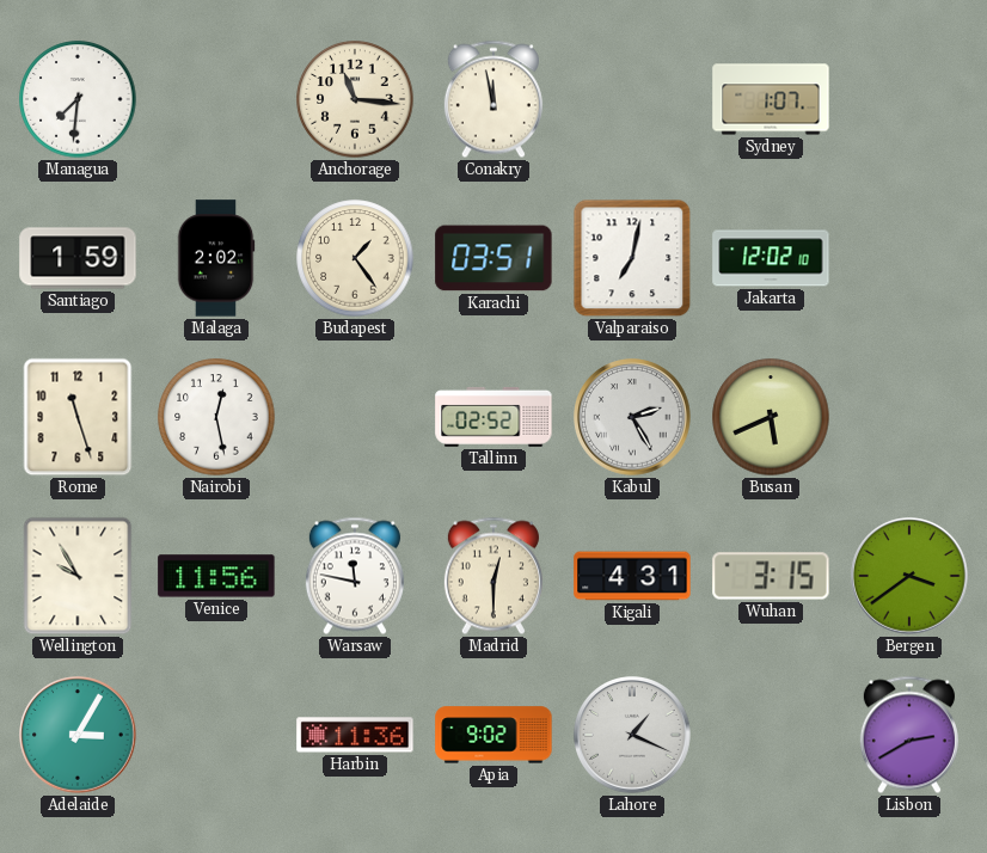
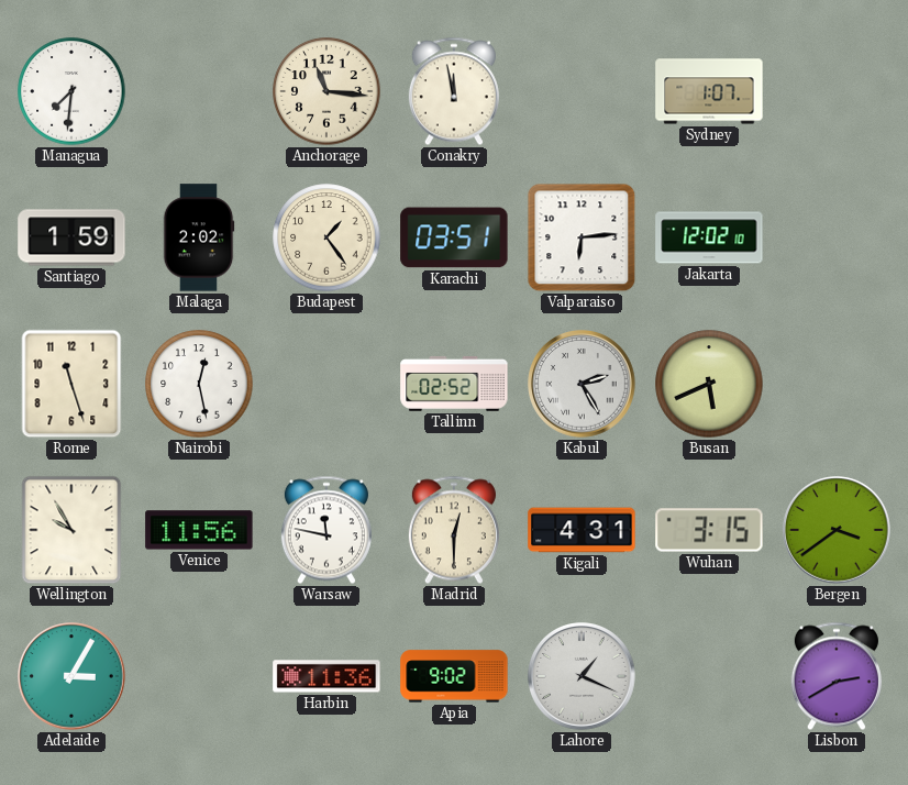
Valparaiso: 7:02 -> 6:14
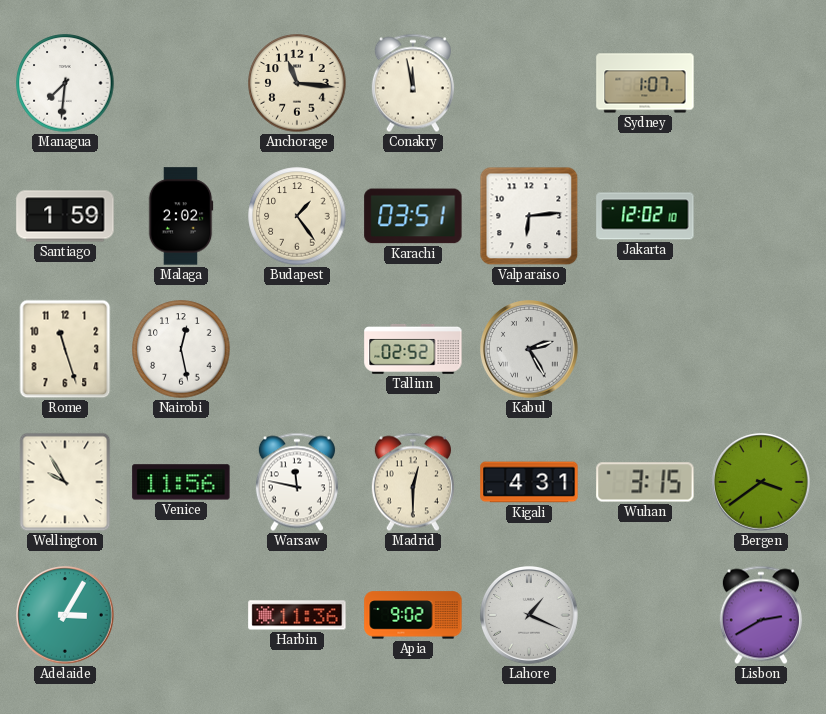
Busan: 5:41 -> none
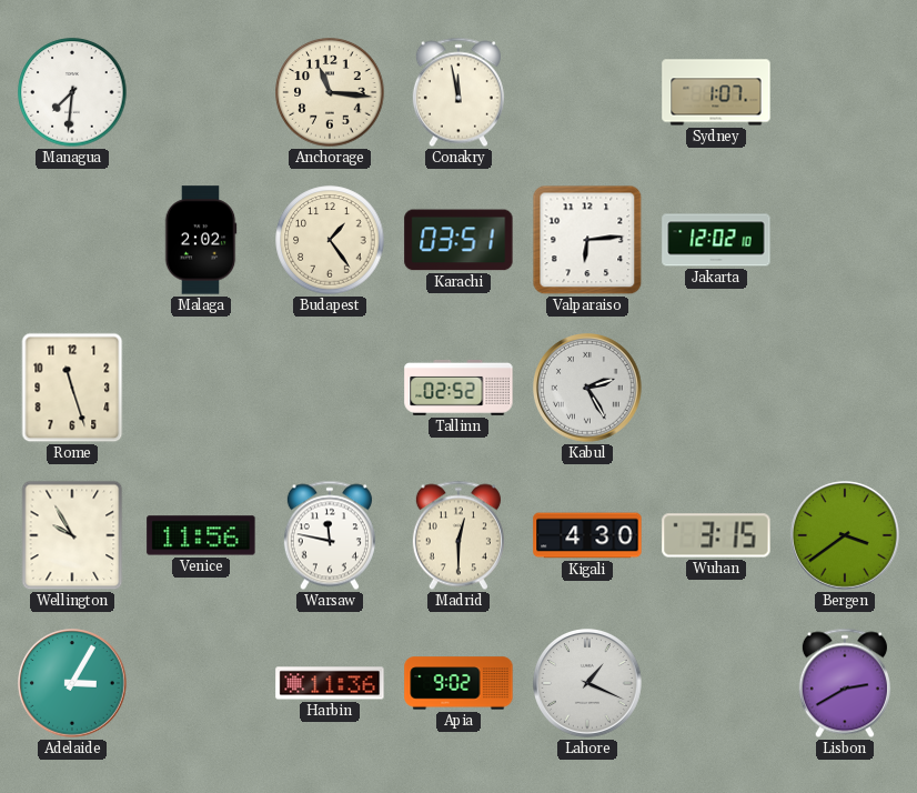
Santiago: 1:59 -> none
Nairobi: 12:28 -> none
Kigali: 4:31 -> 4:30
